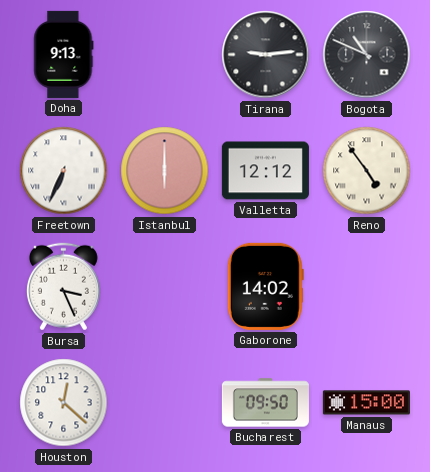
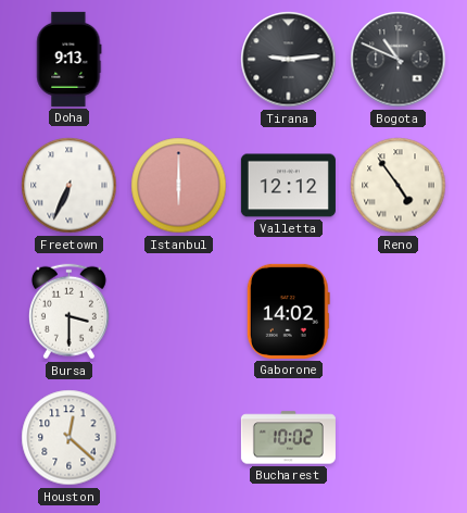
Bursa: 3:26 -> 3:30
Bucharest: 09:50 -> 10:02
Manaus: 15:00 -> none
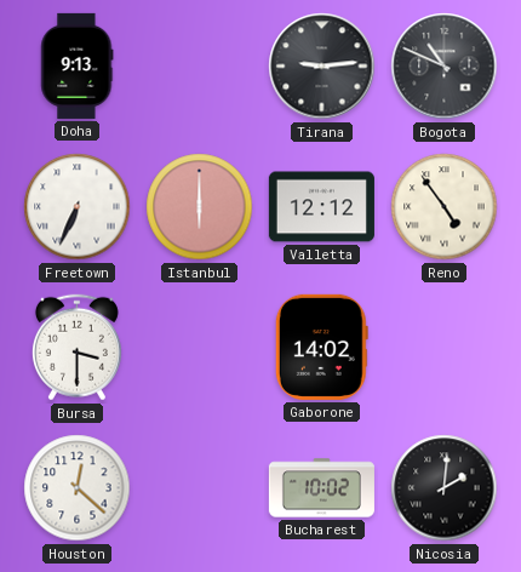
Nicosia: none -> 2:01
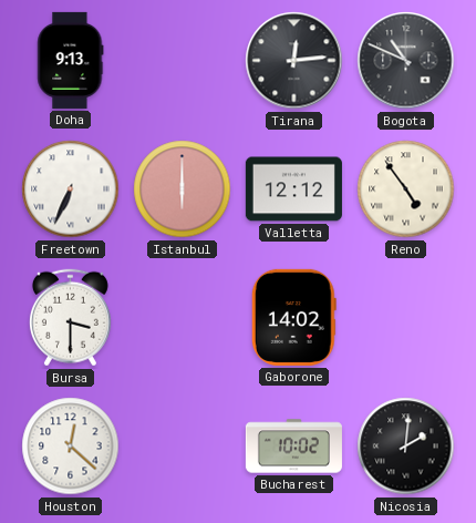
Tirana: 9:14 -> 12:14
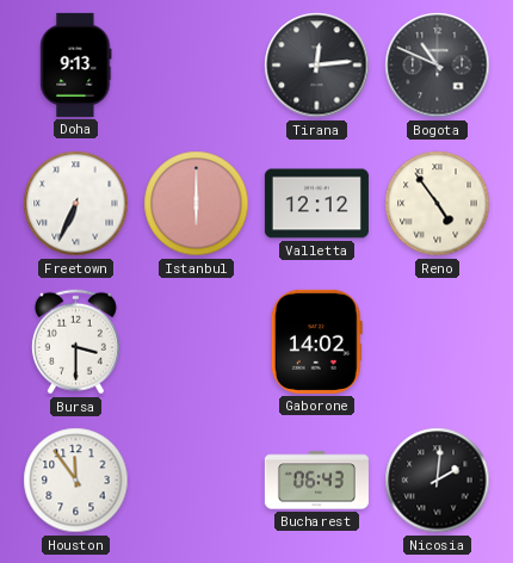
Houston: 12:22 -> 11:54
Bucharest: 10:02 -> 06:43
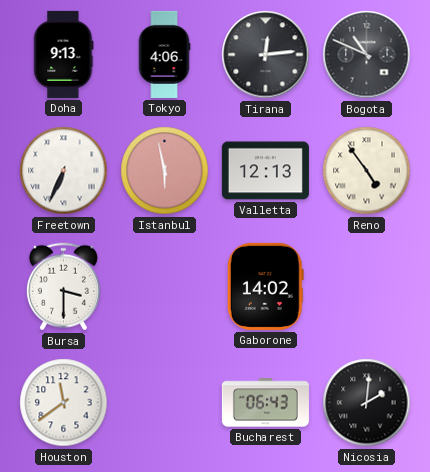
Tokyo: none -> 4:06
Istanbul: 6:00 -> 5:58
Valletta: 12:12 -> 12:13
Houston: 11:54 -> 11:39
